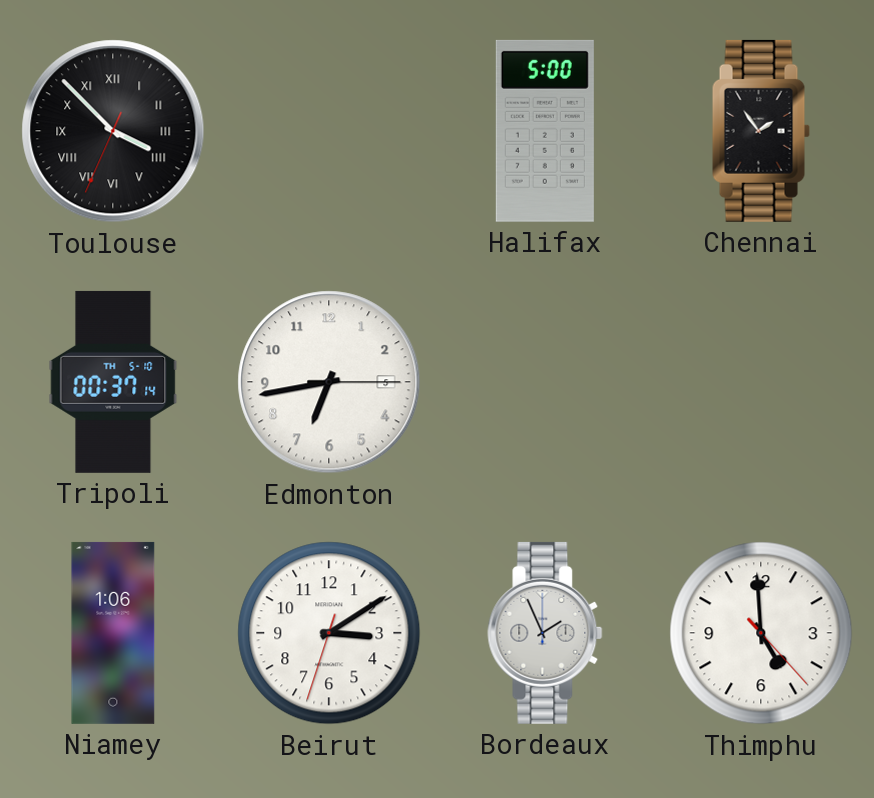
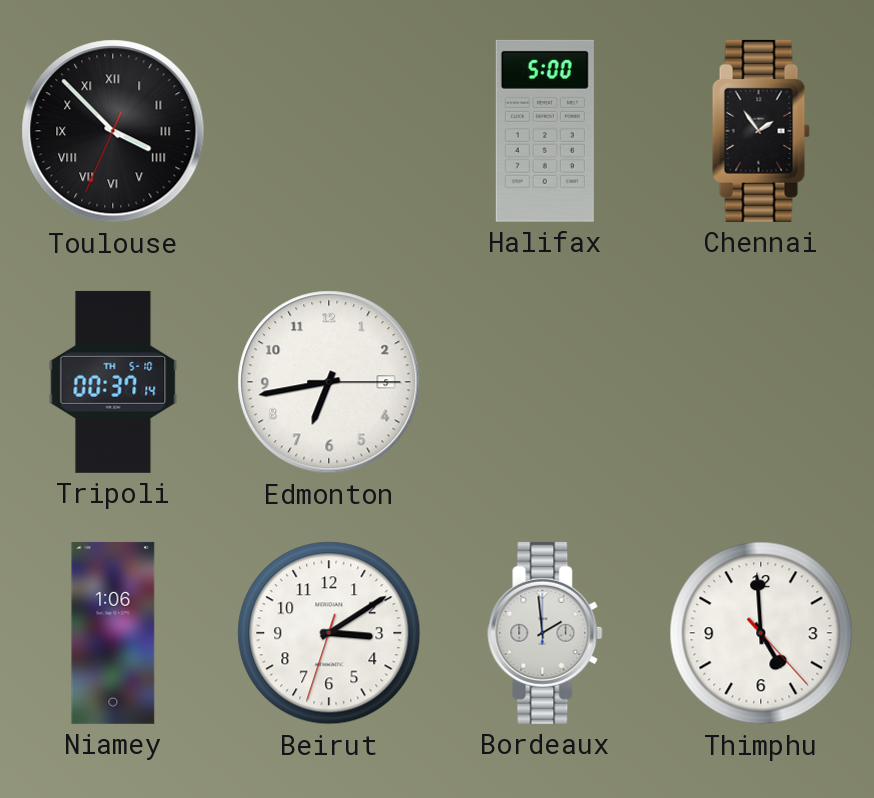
Bordeaux: 1:56 -> 1:59
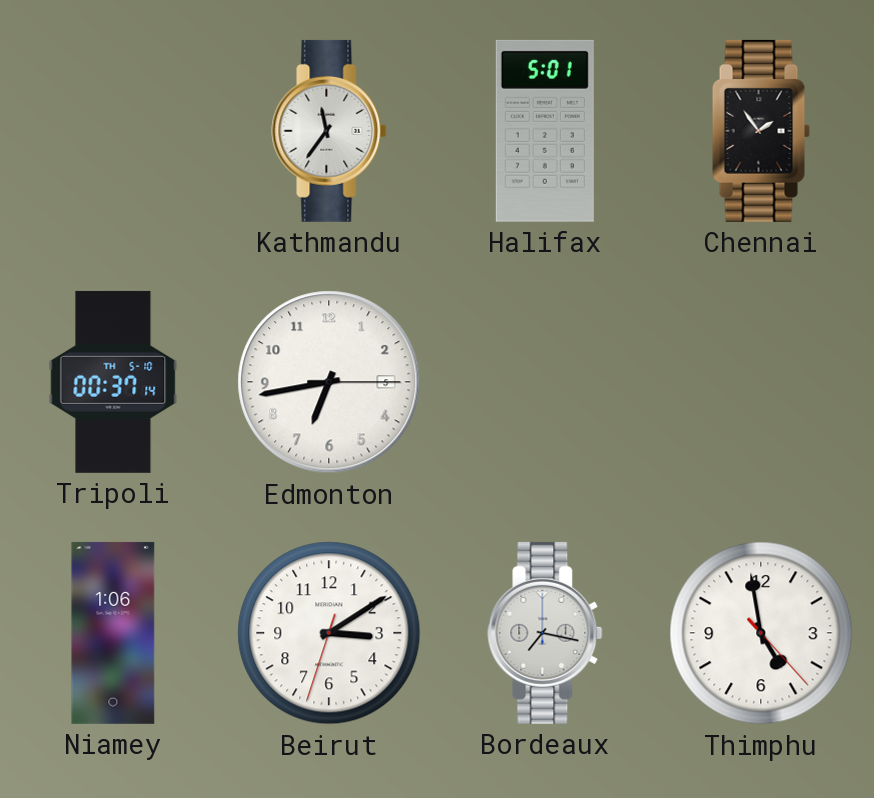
Toulouse: 3:52 -> none
Kathmandu: none -> 11:36
Halifax: 5:00 -> 5:01
Bordeaux: 1:59 -> 7:17
Thimphu: 4:59 -> 4:58
